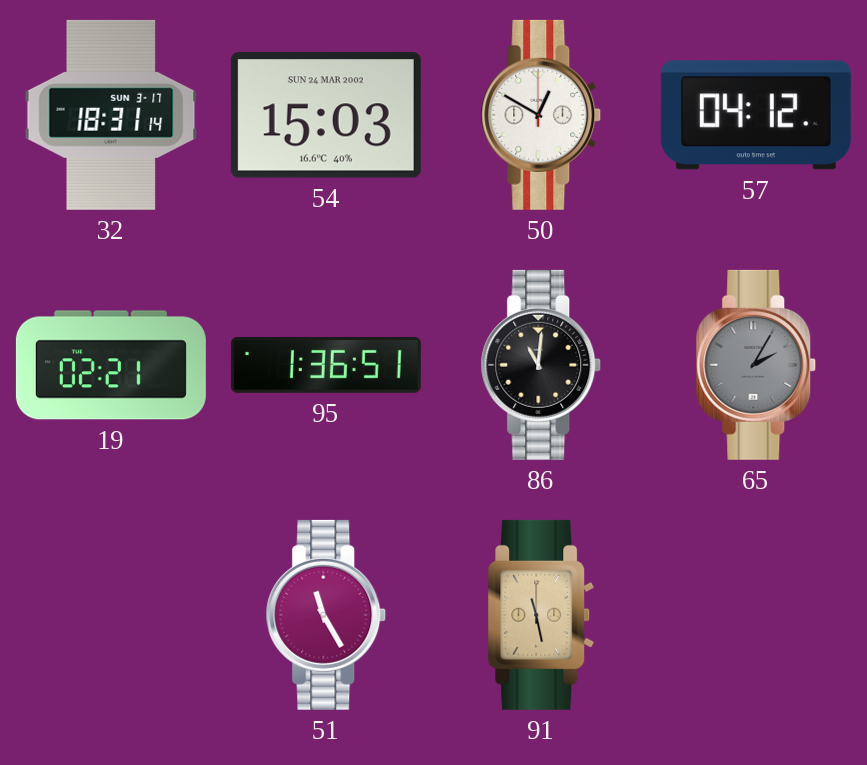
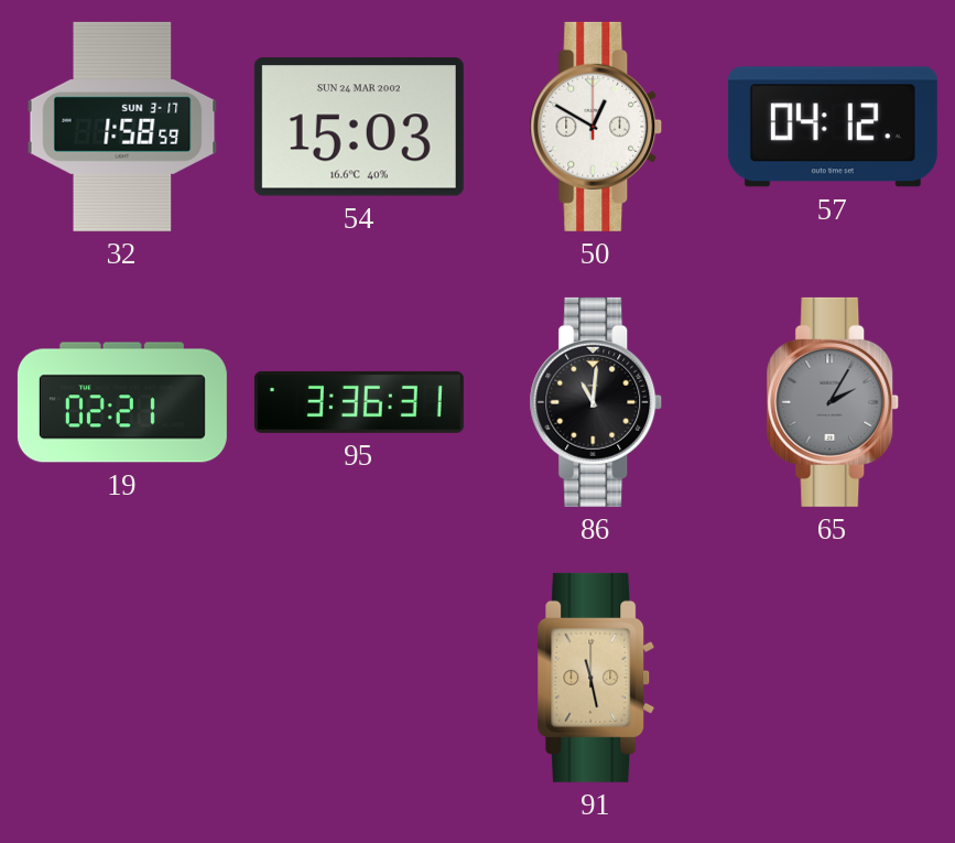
32: 18:31 -> 1:58
95: 1:36 -> 3:36
51: 11:25 -> none
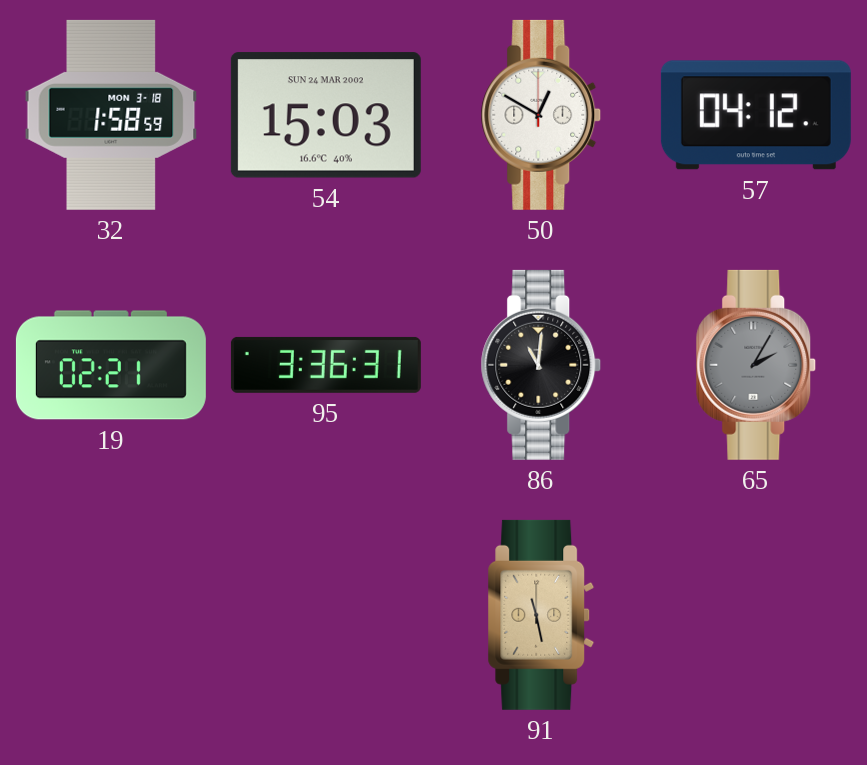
32 date: SUN 3-17 -> MON 3-18
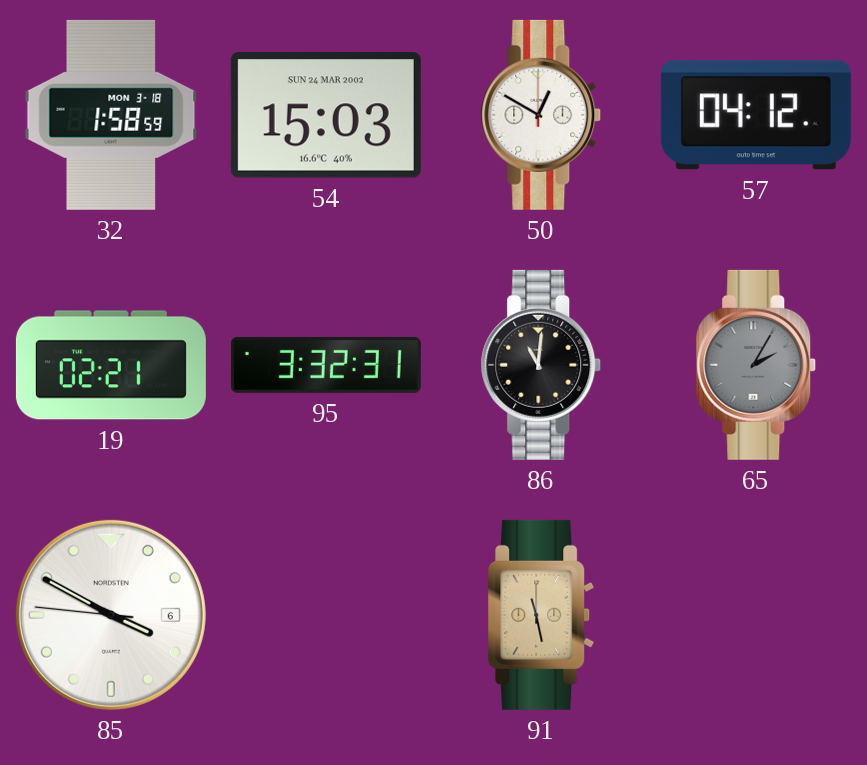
95: 3:36 -> 3:32
85: none -> 3:49
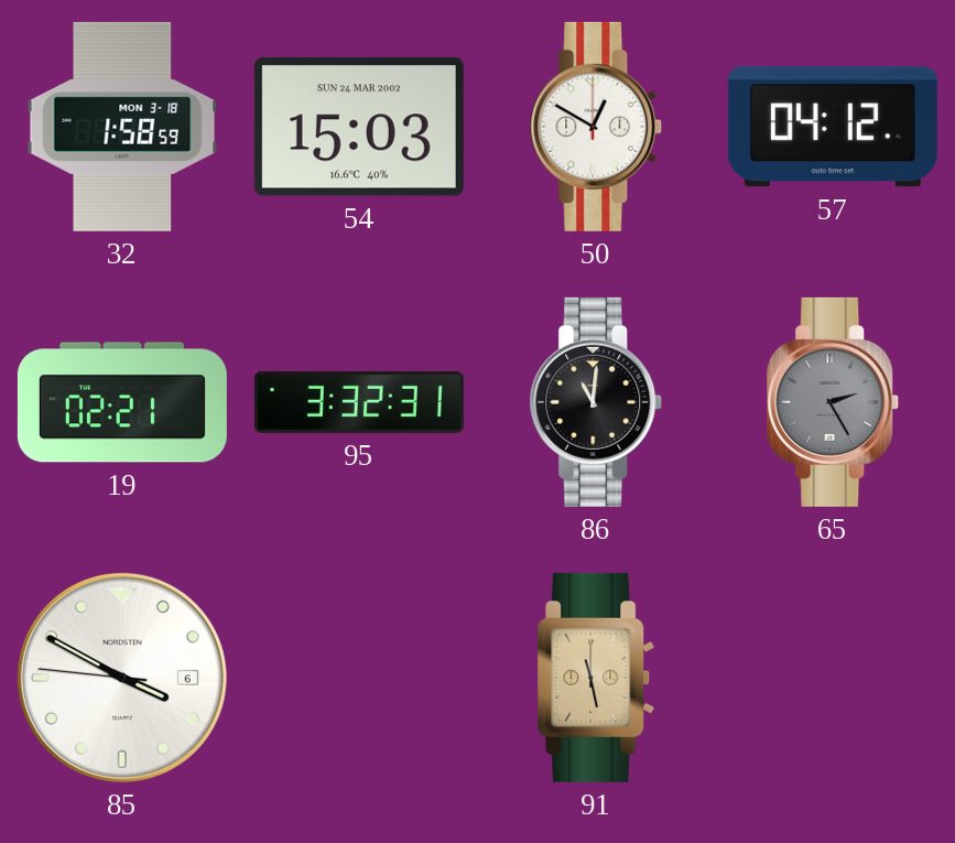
65: 2:05 -> 2:25
